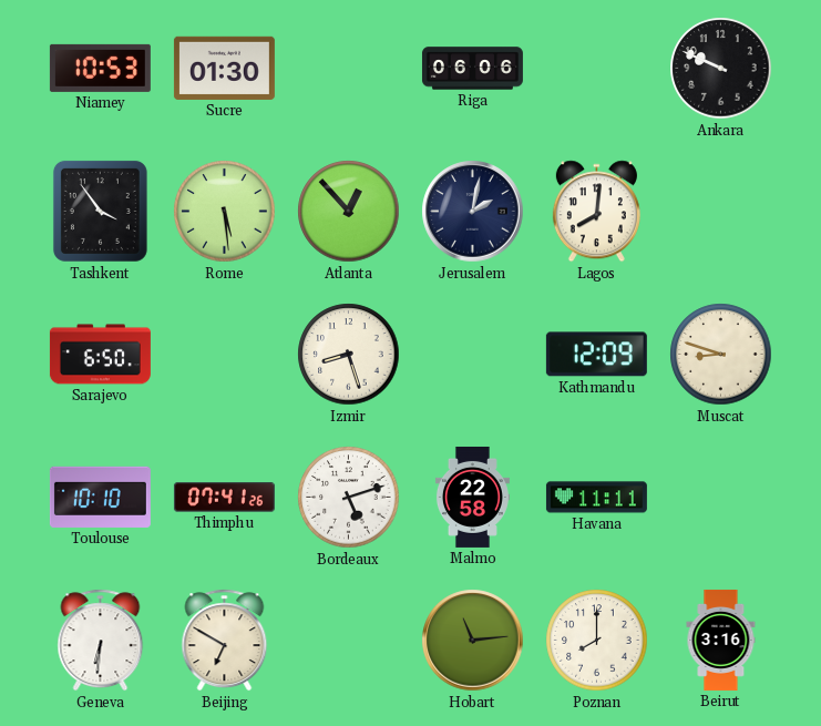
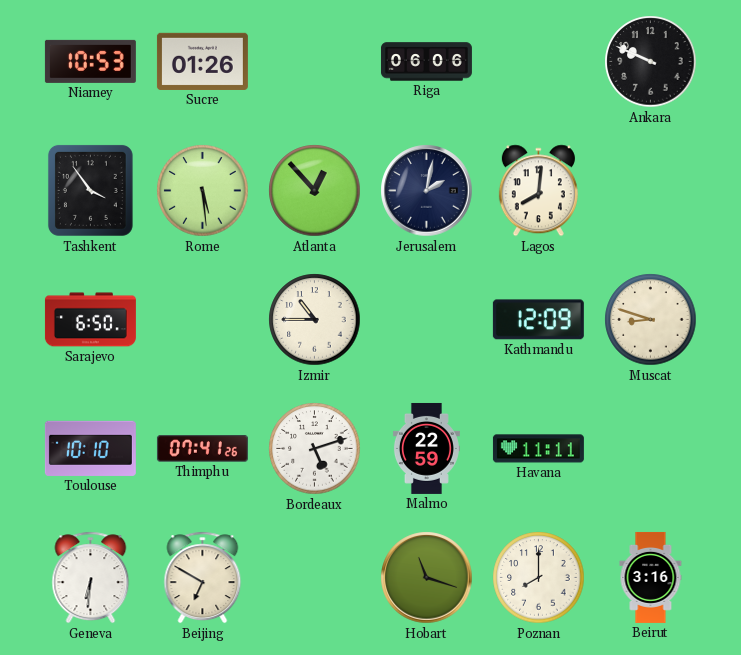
Sucre: 01:30 -> 01:26
Izmir: 8:27 -> 10:45
Malmo: 22:58 -> 22:59
Hobart: 11:14 -> 11:18
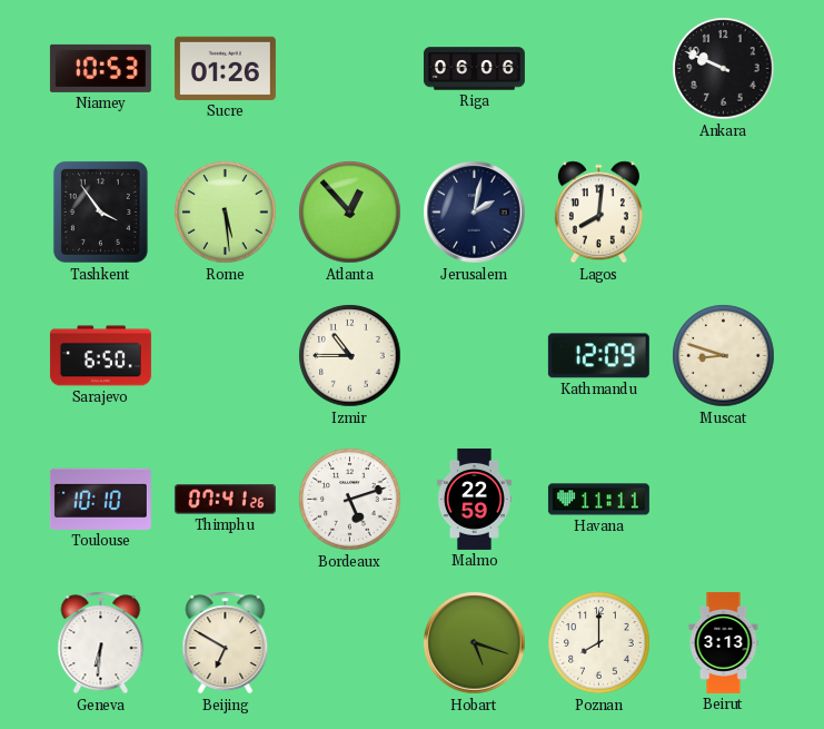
Hobart: 11:18 -> 5:18
Beirut: 3:16 -> 3:13
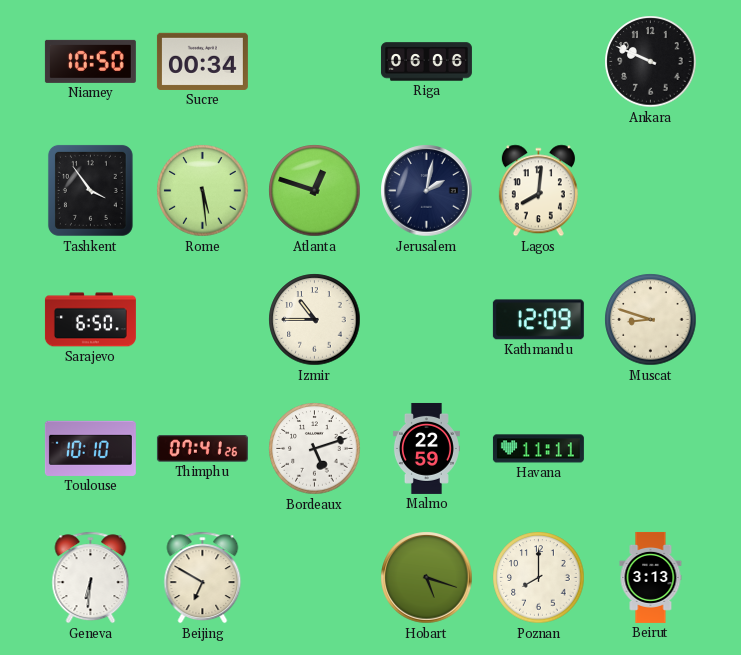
Niamey: 10:53 -> 10:50
Sucre: 01:26 -> 00:34
Atlanta: 12:53 -> 12:48
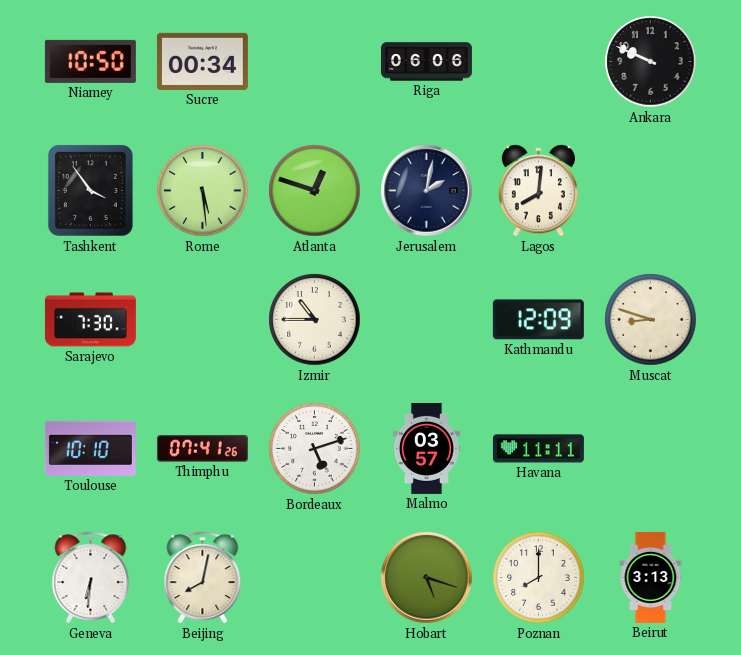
Sarajevo: 6:50 -> 7:30
Malmo: 22:59 -> 03:57
Beijing: 6:50 -> 8:02
